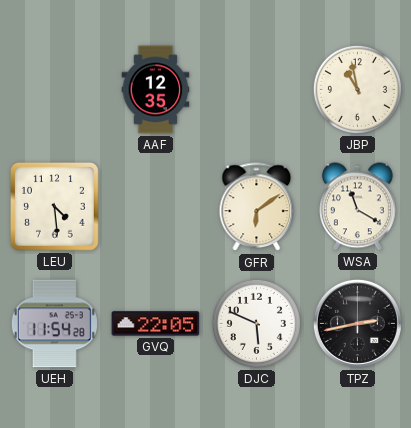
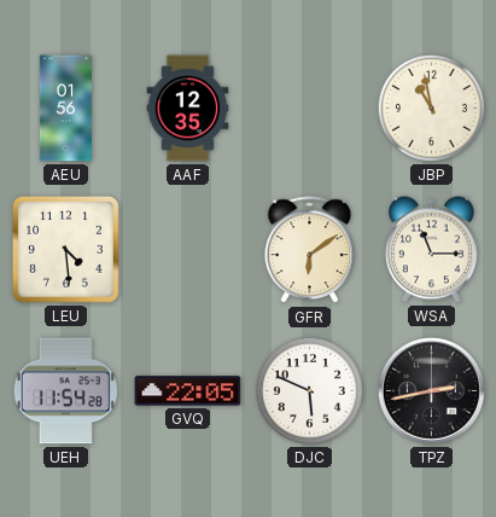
AEU: none -> 01:56
WSA: 11:20 -> 11:15
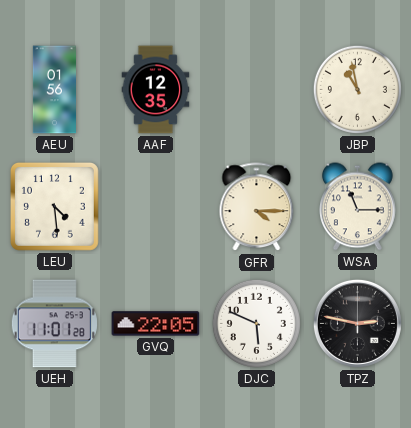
GFR: 6:09 -> 4:15
UEH: 11:54 -> 11:01
TPZ: 2:43 -> 2:47
